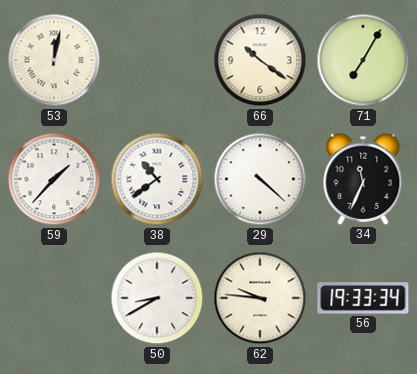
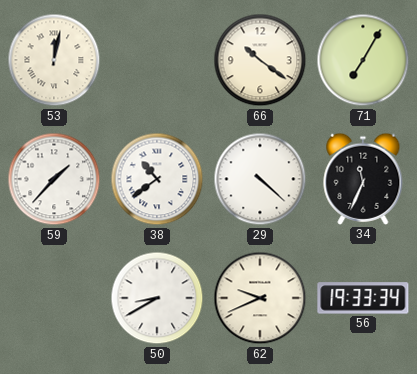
62: 9:46 -> 9:41
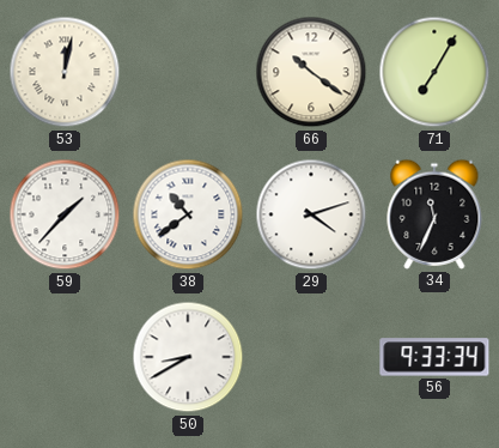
29: 4:22 -> 4:12
62: 9:41 -> none
56: 19:33 -> 9:33
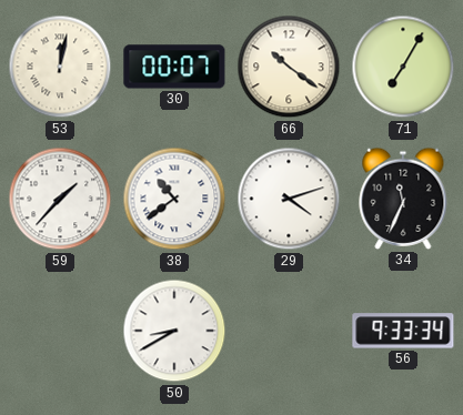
30: none -> 00:07
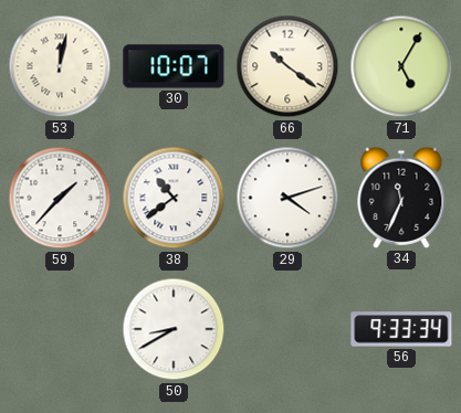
30: 00:07 -> 10:07
71: 7:05 -> 5:05
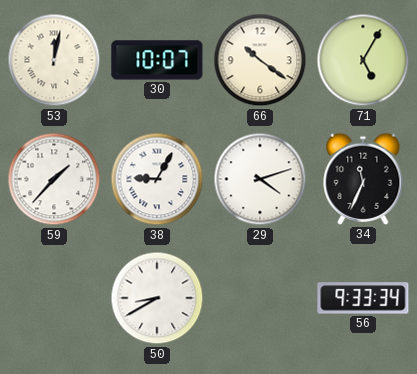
38: 10:39 -> 9:05
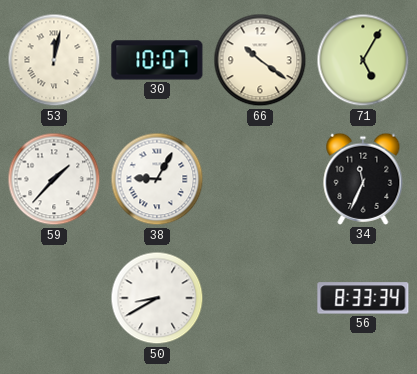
29: 4:12 -> none
56: 9:33 -> 8:33
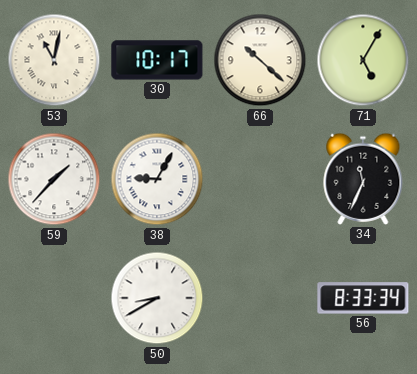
53: 12:02 -> 11:02
30: 10:07 -> 10:17
66: 10:21 -> 10:22
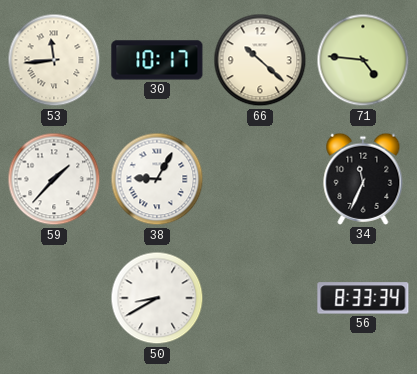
53: 11:02 -> 11:44
71: 5:05 -> 4:46
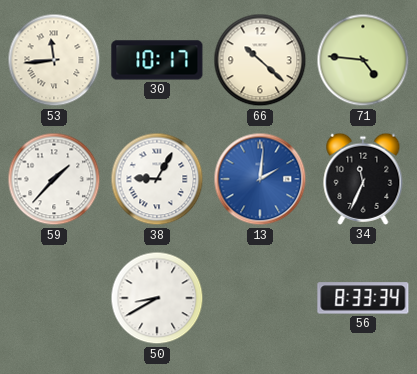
13: none -> 2:01
